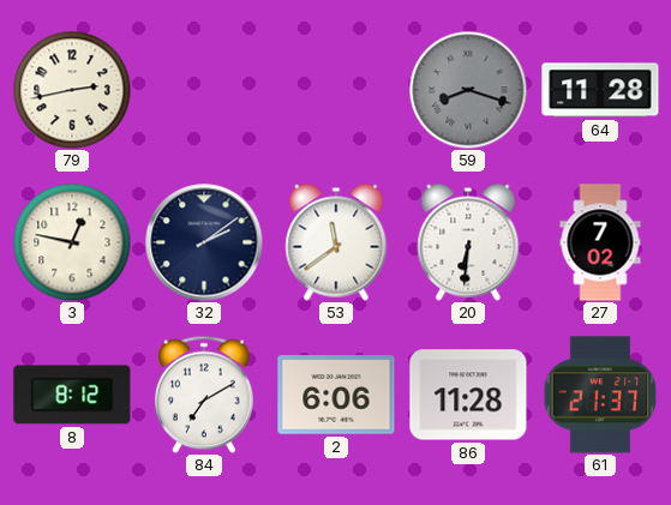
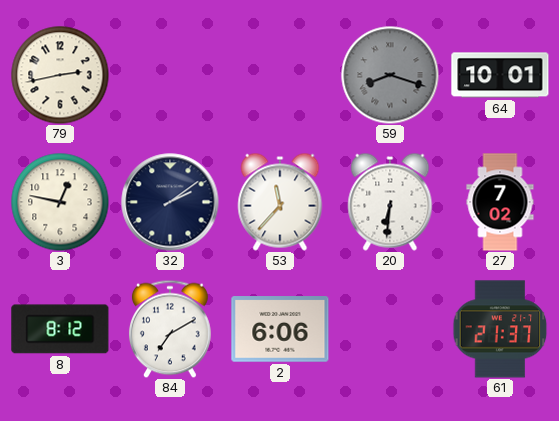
64: 11:28 -> 10:01
53: 11:39 -> 11:37
86: 11:28 -> none
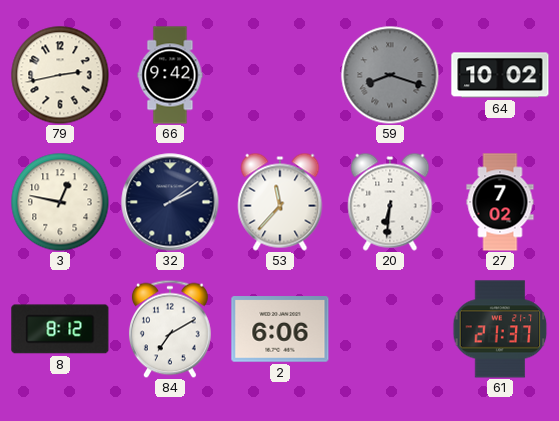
66: none -> 9:42
64: 10:01 -> 10:02
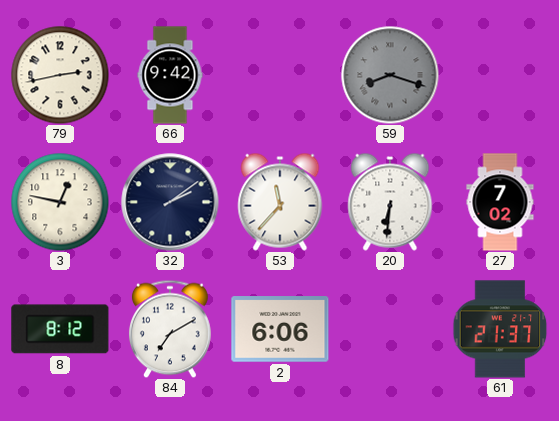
64: 10:02 -> none
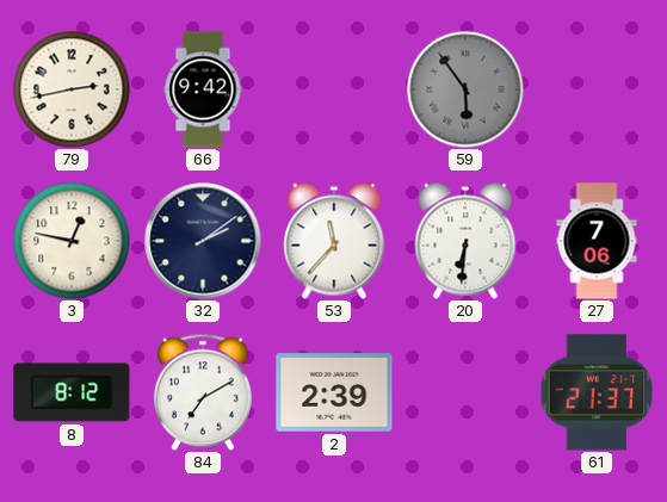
59: 8:18 -> 5:54
27: 7:02 -> 7:06
2: 6:06 -> 2:39
